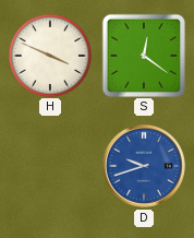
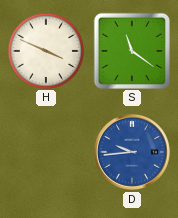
S: 12:21 -> 11:21
D: 9:42 -> 9:44
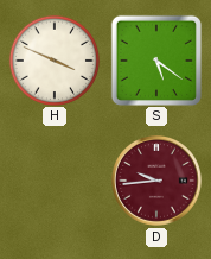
S: 11:21 -> 5:21
D dial: blue -> burgundy
